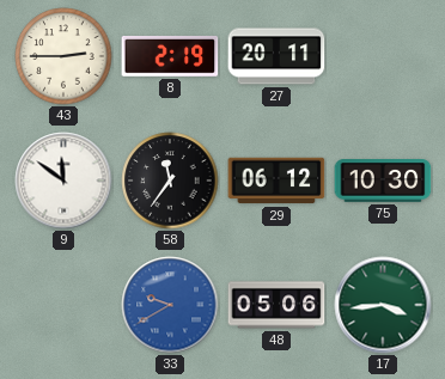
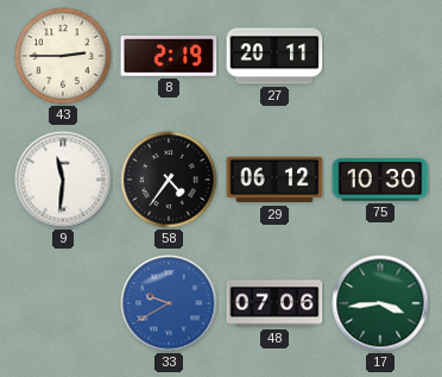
9: 11:51 -> 11:31
58: 11:36 -> 4:36
48: 05:06 -> 07:06
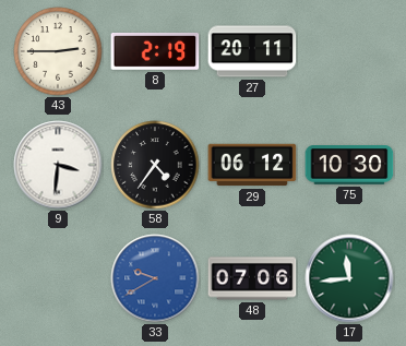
9: 11:31 -> 3:31
17: 3:44 -> 11:44
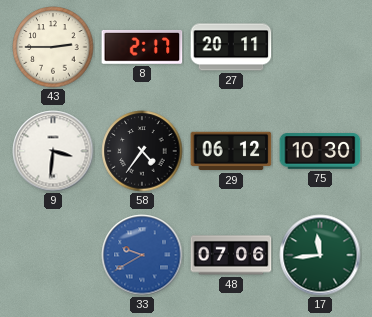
8: 2:19 -> 2:17
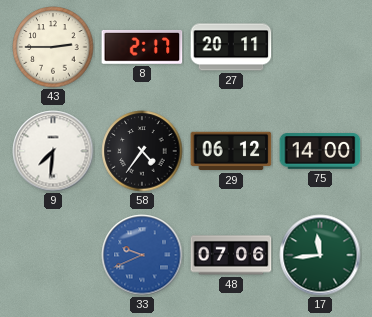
9: 3:31 -> 7:31
75: 10:30 -> 14:00
33: 9:40 -> 9:41
